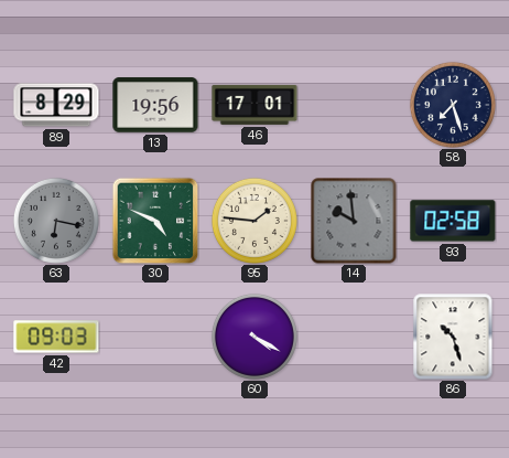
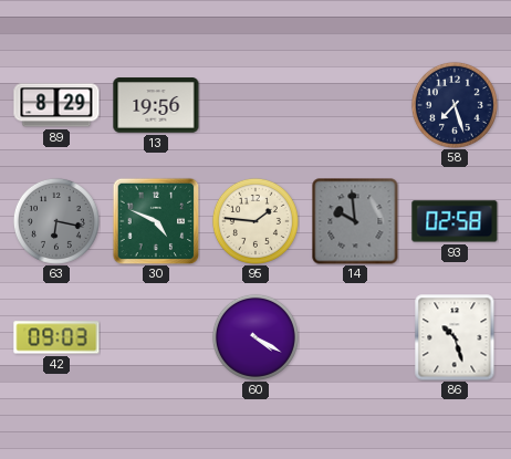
46: 17:01 -> none
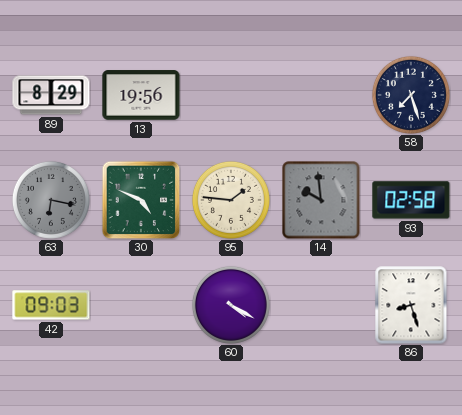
86: 10:27 -> 8:27
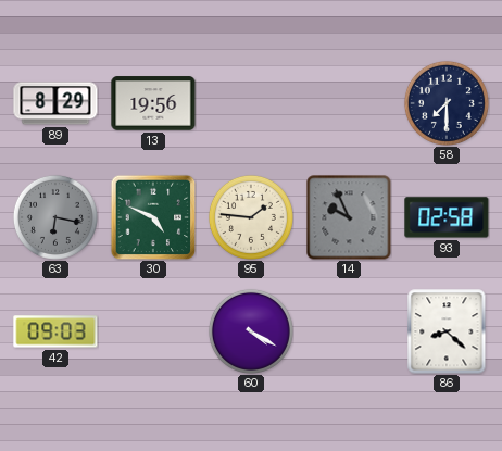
58: 7:27 -> 7:30
14: 9:59 -> 9:56
86: 8:27 -> 8:22
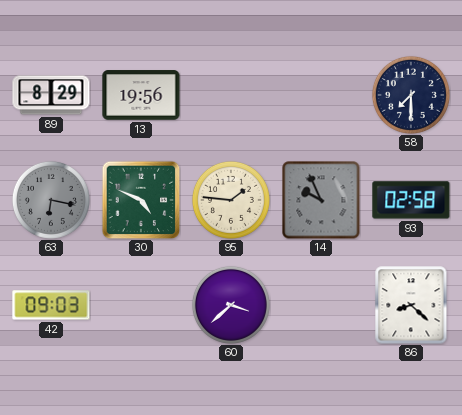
60: 4:20 -> 3:38
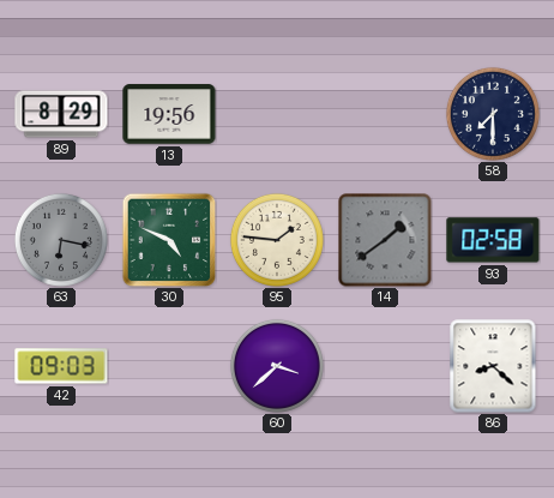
14: 9:56 -> 1:39
